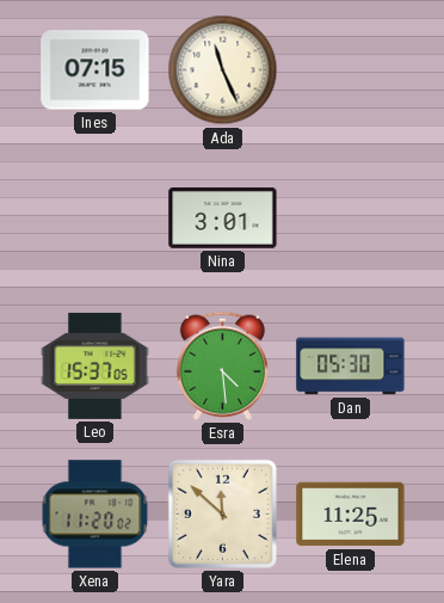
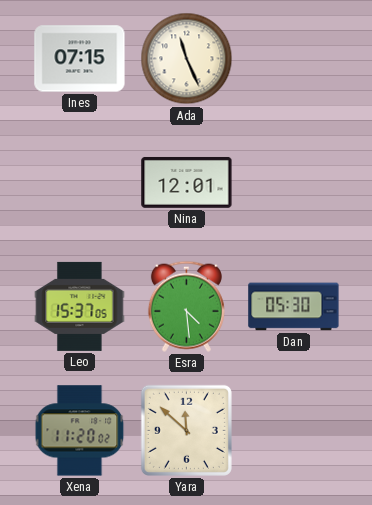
Nina: 3:01 -> 12:01
Elena: 11:25 -> none
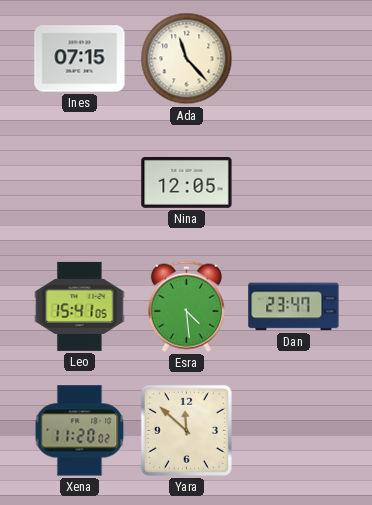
Ada: 11:26 -> 11:23
Nina: 12:01 -> 12:05
Leo: 15:37 -> 15:41
Dan: 05:30 -> 23:47
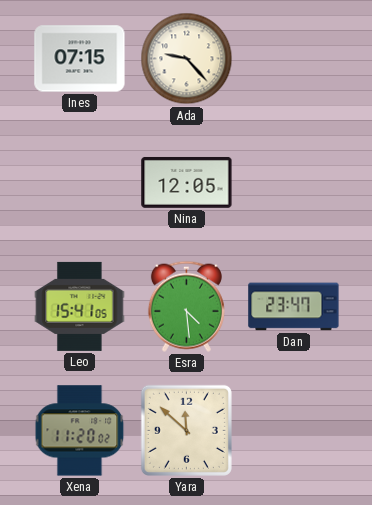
Ada: 11:23 -> 9:23
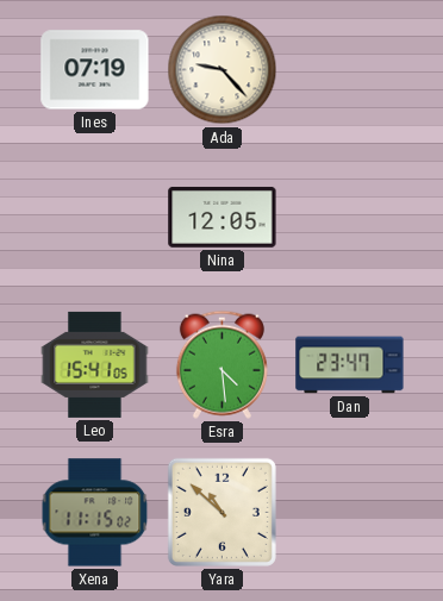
Ines: 07:15 -> 07:19
Xena: 11:20 -> 11:15
Yara: 11:52 -> 10:52
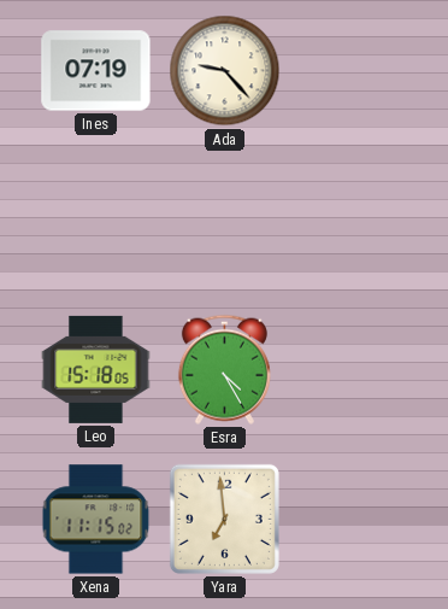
Nina: 12:05 -> none
Leo: 15:41 -> 15:18
Esra: 4:29 -> 4:25
Dan: 23:47 -> none
Yara: 10:52 -> 6:59
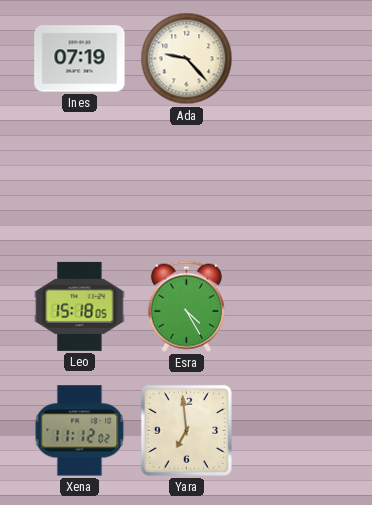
Xena: 11:15 -> 11:12
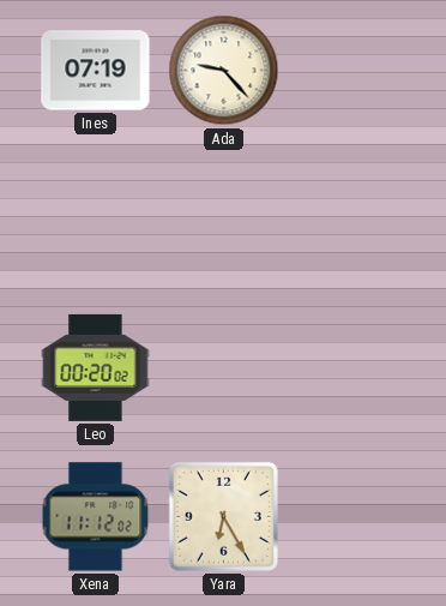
Leo: 15:18 -> 00:20
Esra: 4:25 -> none
Yara: 6:59 -> 6:25
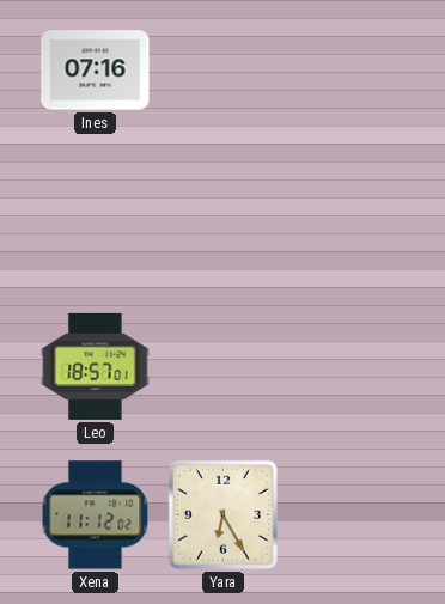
Ines: 07:19 -> 07:16
Ada: 9:23 -> none
Leo: 00:20 -> 18:57
